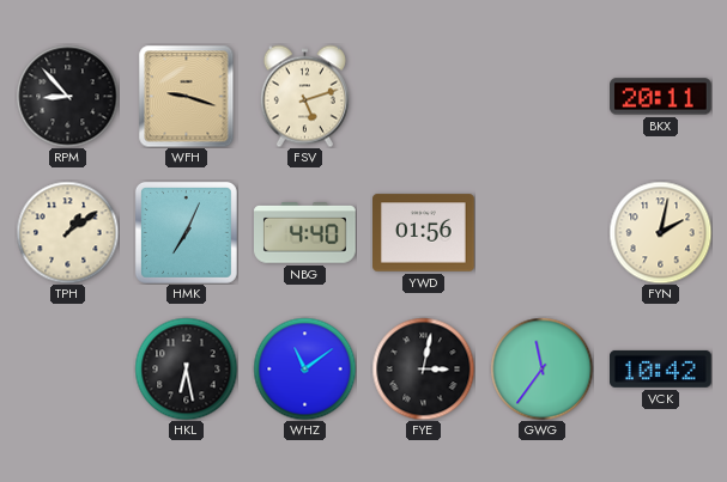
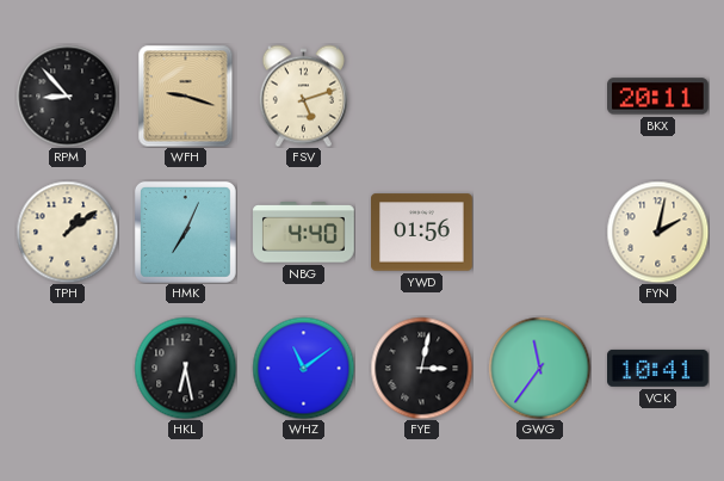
VCK: 10:42 -> 10:41
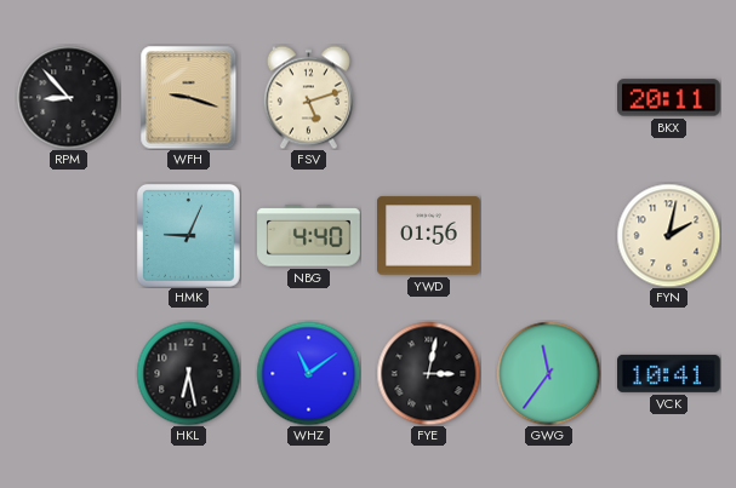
TPH: 1:09 -> none
HMK: 7:04 -> 9:04
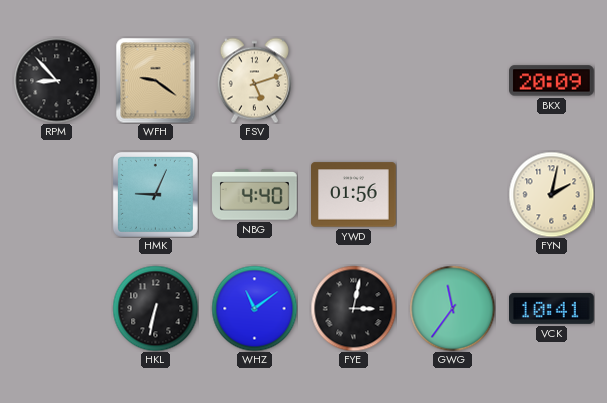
WFH: 9:18 -> 9:21
BKX: 20:11 -> 20:09
HKL: 6:28 -> 6:32
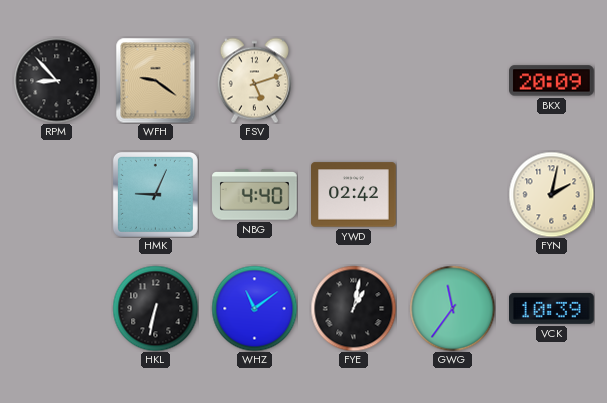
YWD: 01:56 -> 02:42
FYE: 3:02 -> 1:02
VCK: 10:41 -> 10:39
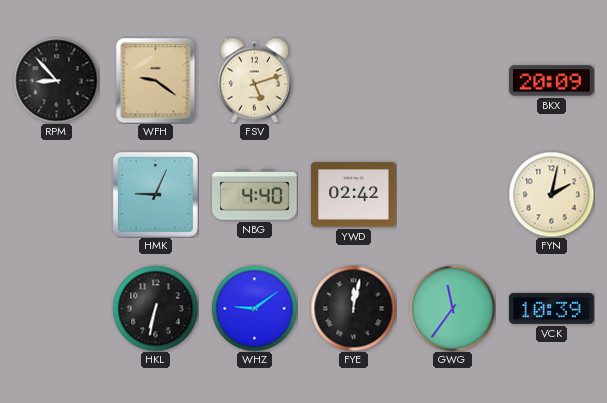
WHZ: 11:09 -> 9:09
FYE: 1:02 -> 12:02
